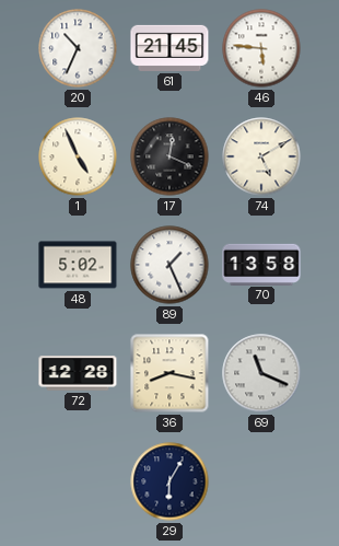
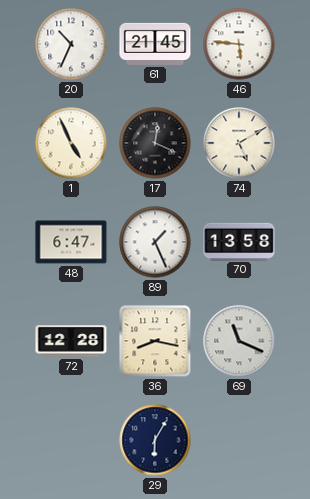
48: 5:02 -> 6:47
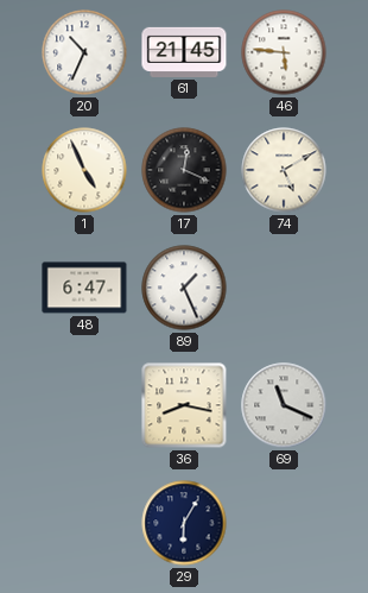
70: 13:58 -> none
72: 12:28 -> none
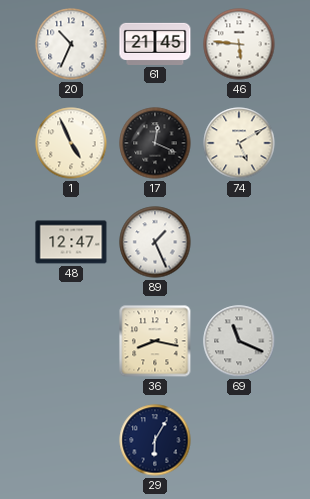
48: 6:47 -> 12:47
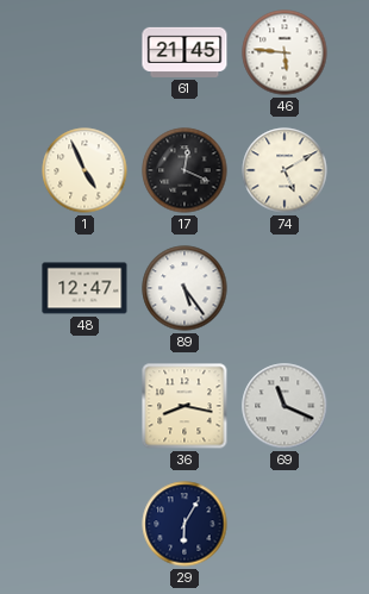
20: 10:34 -> none
89: 1:26 -> 5:24
